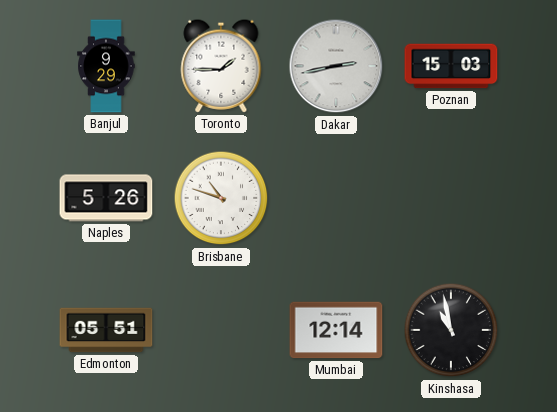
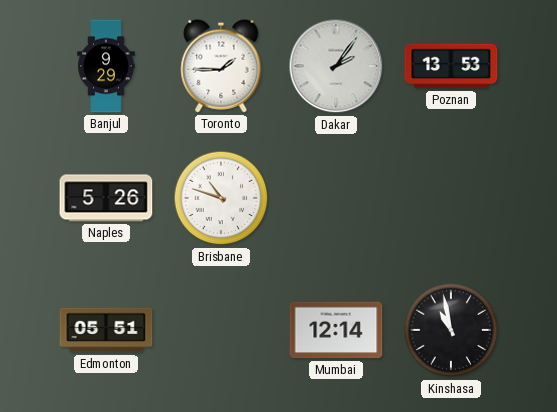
Dakar: 2:43 -> 2:06
Poznan: 15:03 -> 13:53
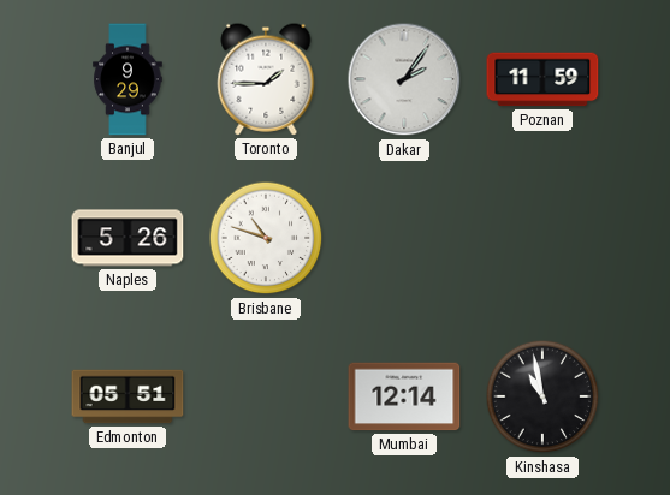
Poznan: 13:53 -> 11:59
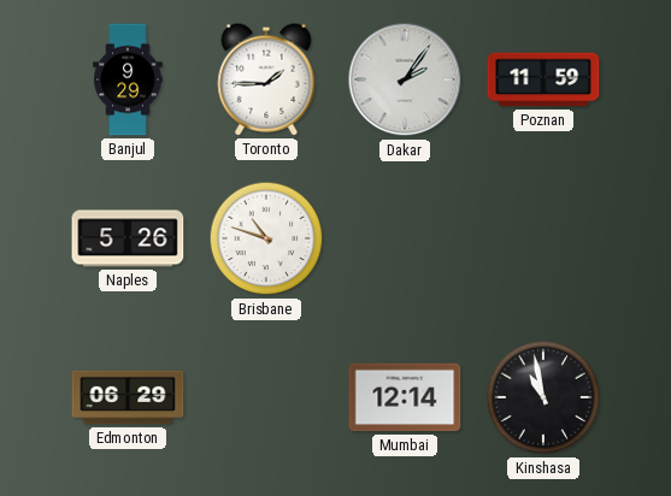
Edmonton: 05:51 -> 06:29
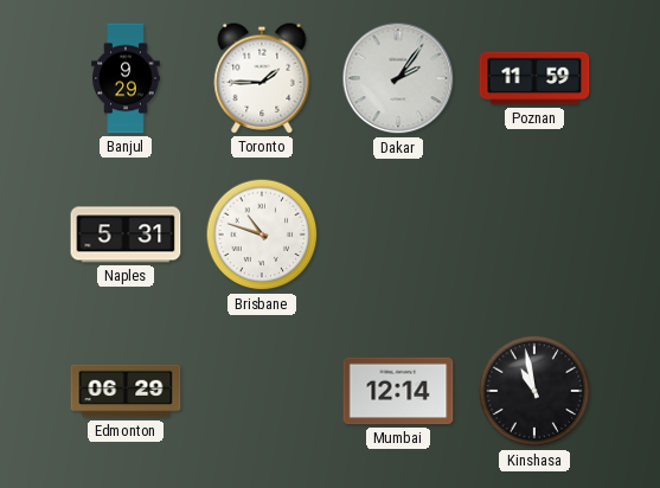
Naples: 5:26 -> 5:31
